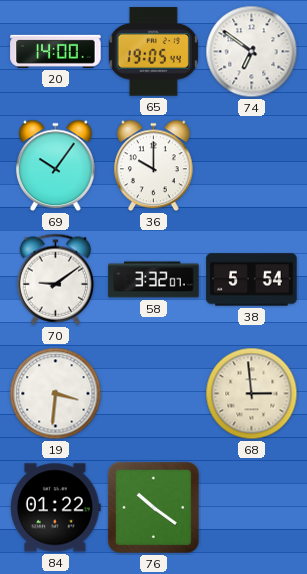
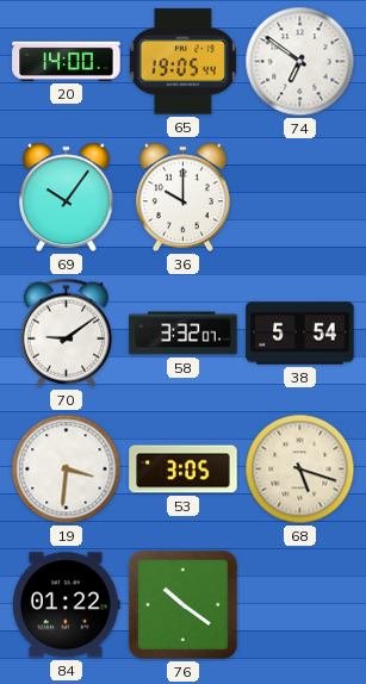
53: none -> 3:05
68: 2:59 -> 5:18
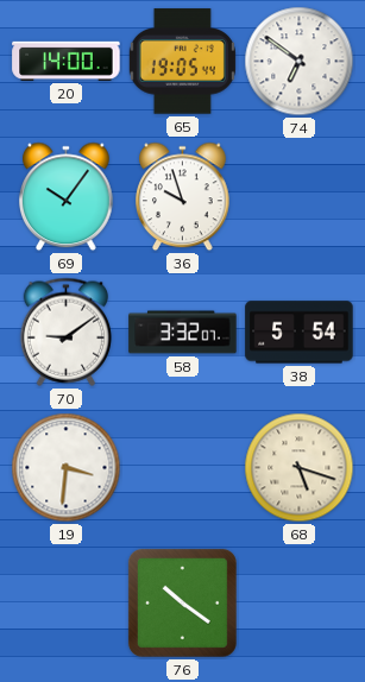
36: 10:00 -> 9:57
53: 3:05 -> none
84: 01:22 -> none
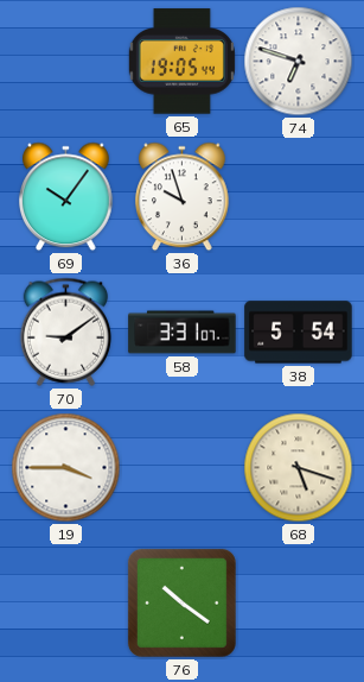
20: 14:00 -> none
74: 6:51 -> 6:48
58: 3:32 -> 3:31
19: 3:31 -> 3:45
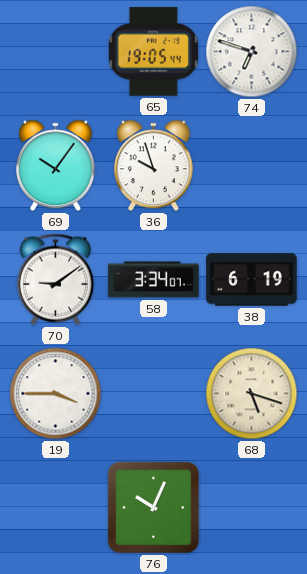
58: 3:31 -> 3:34
38: 5:54 -> 6:19
76: 10:21 -> 10:04
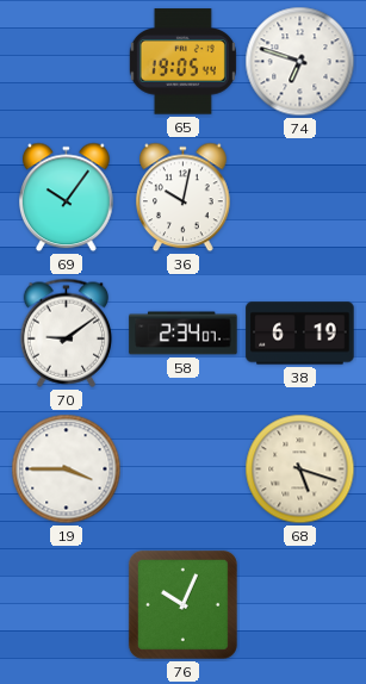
36: 9:57 -> 10:02
58: 3:34 -> 2:34
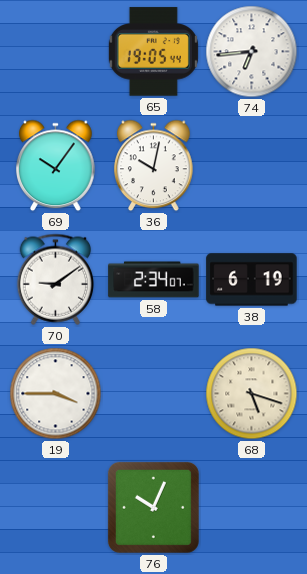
74: 6:48 -> 6:44
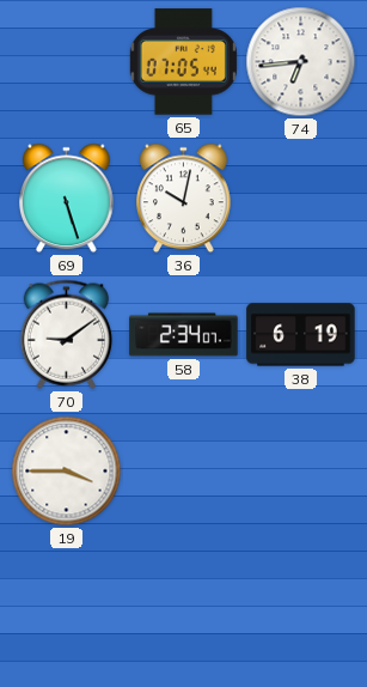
65: 19:05 -> 07:05
69: 10:06 -> 5:27
68: 5:18 -> none
76: 10:04 -> none
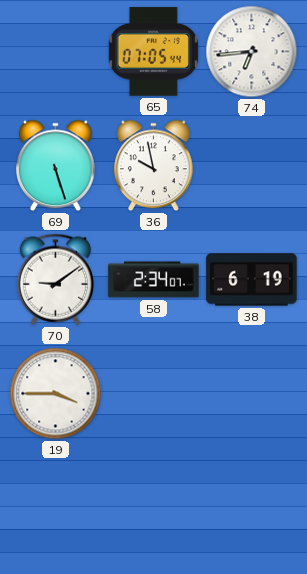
36: 10:02 -> 9:58
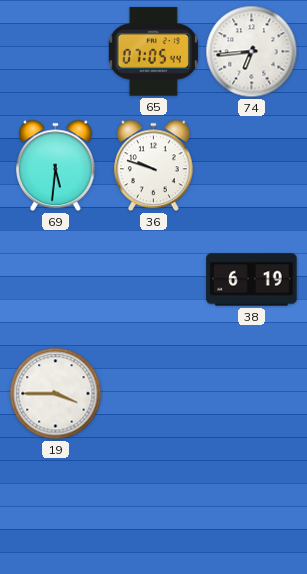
69: 5:27 -> 5:31
36: 9:58 -> 9:48
70: 9:09 -> none
58: 2:34 -> none
